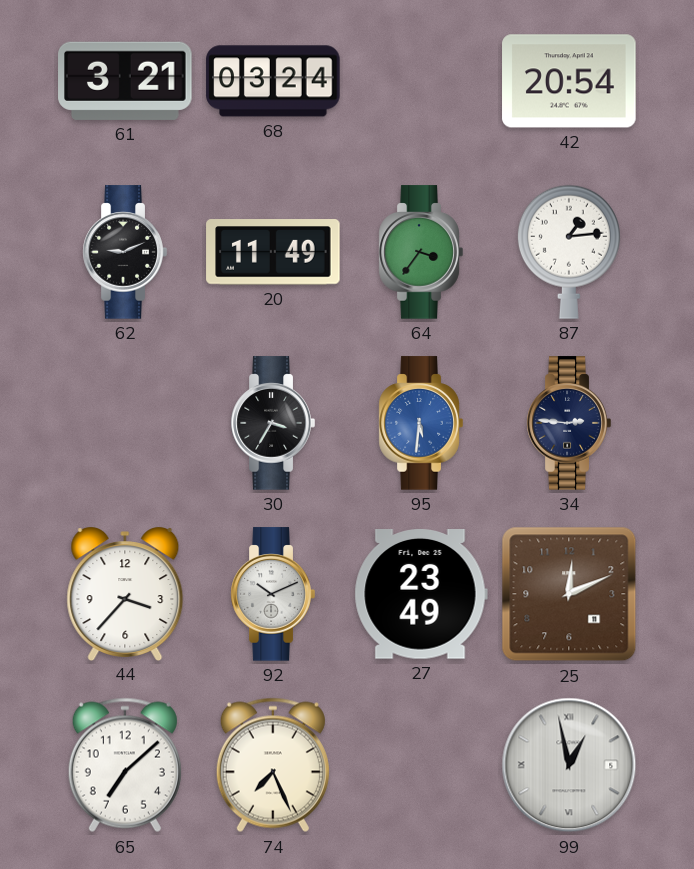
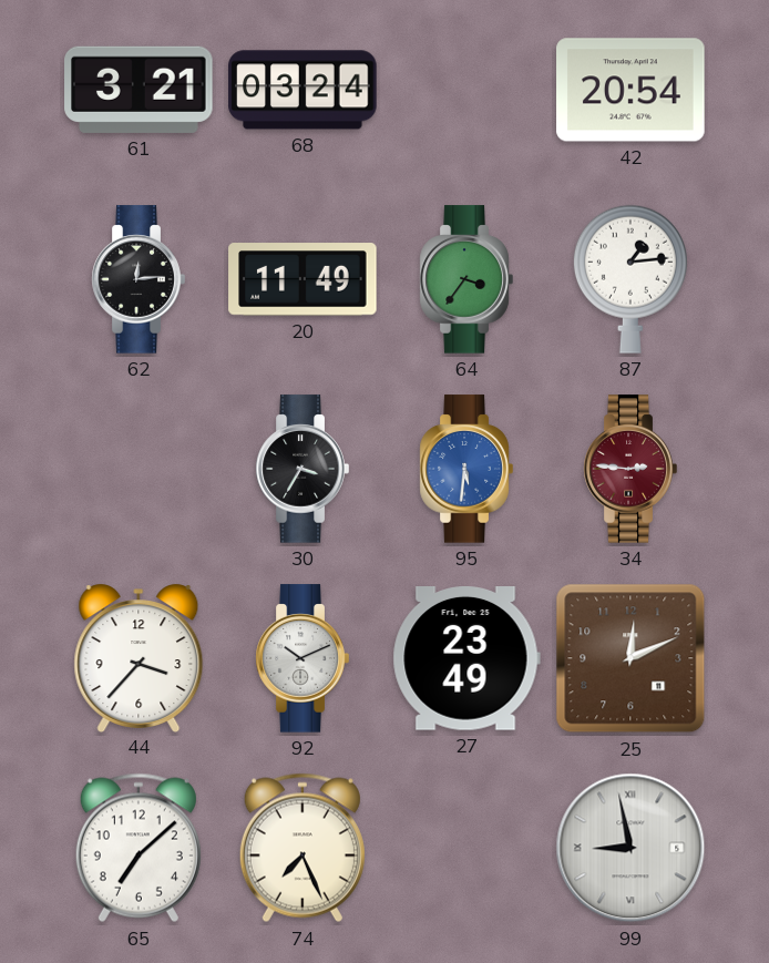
62: 9:11 -> 12:14
34 dial: navy -> burgundy
99: 12:58 -> 8:58
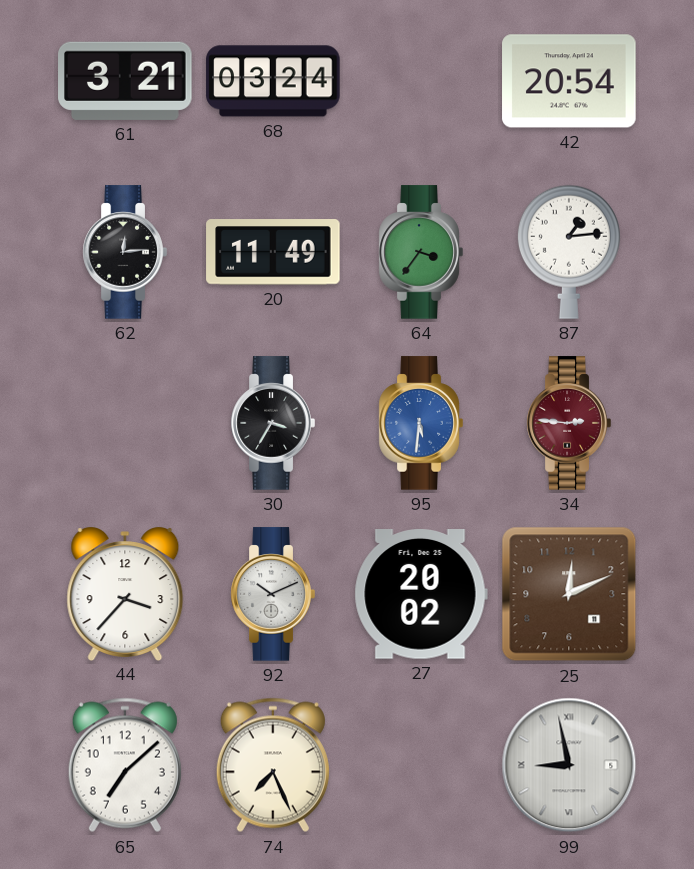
27: 23:49 -> 20:02
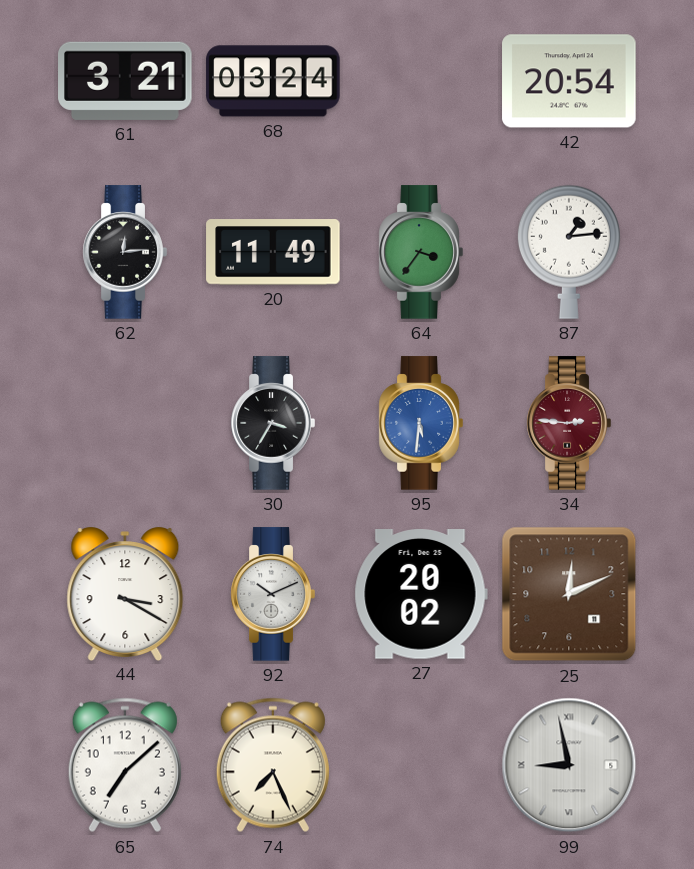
44: 3:37 -> 3:20
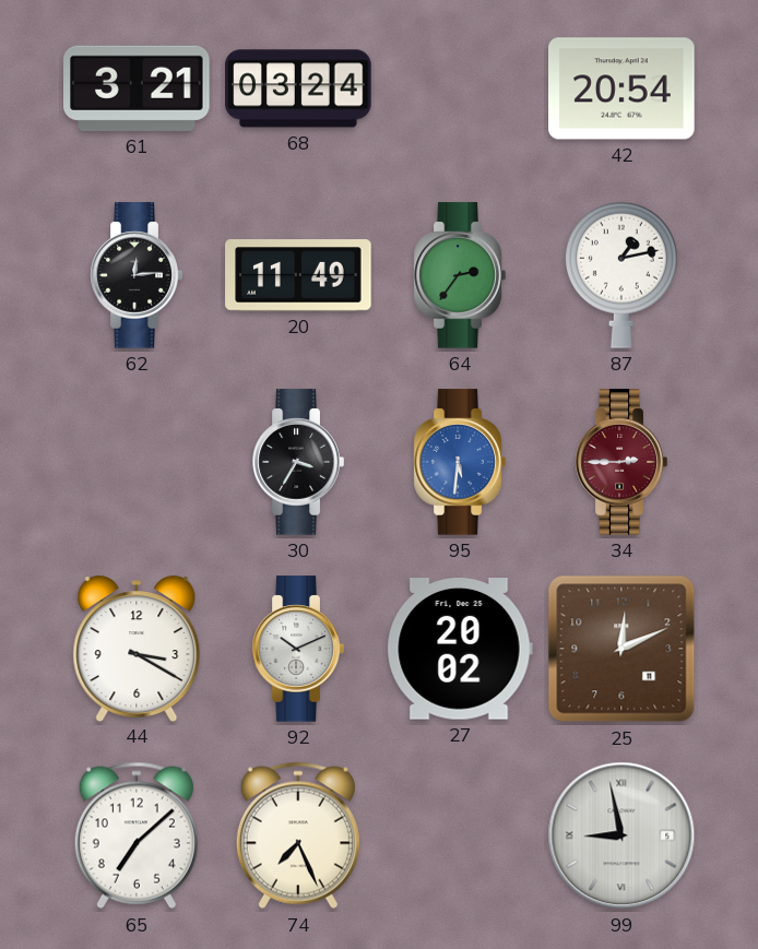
64: 3:36 -> 2:36
87: 1:14 -> 1:13
34: 2:46 -> 2:45
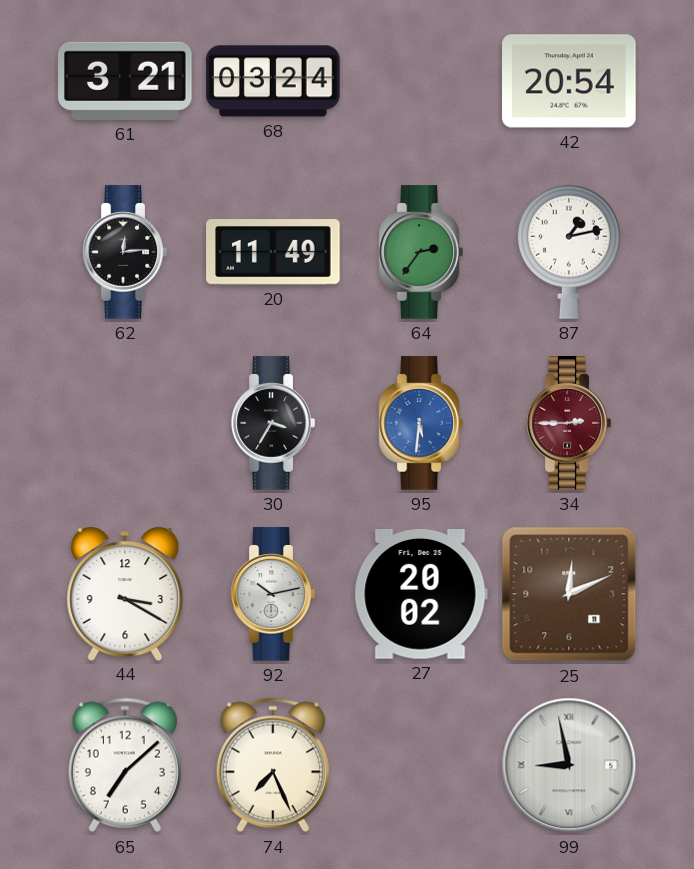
92: 10:11 -> 10:13
